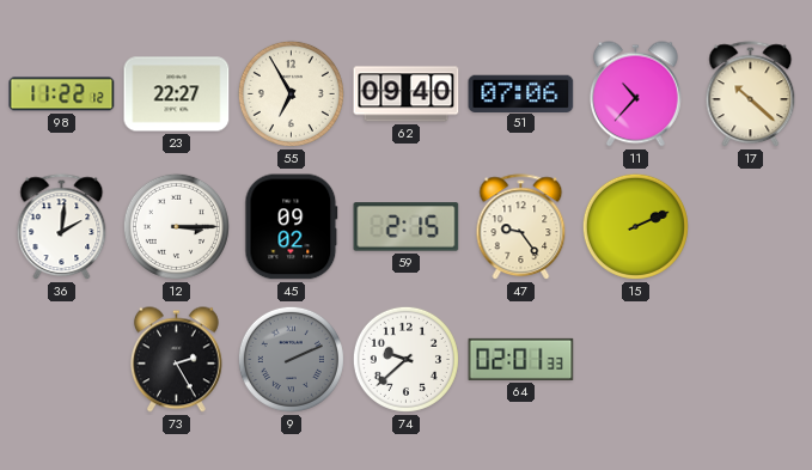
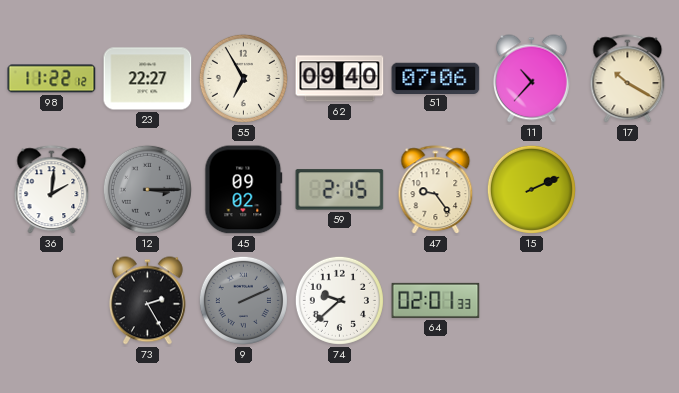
17: 10:22 -> 10:20
12 dial: white -> grey
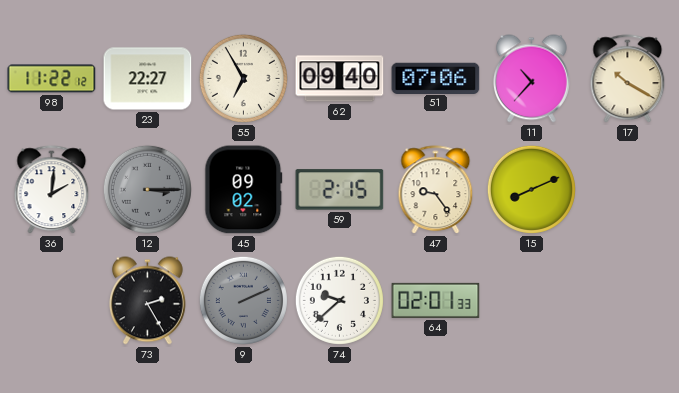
15: 2:11 -> 8:11
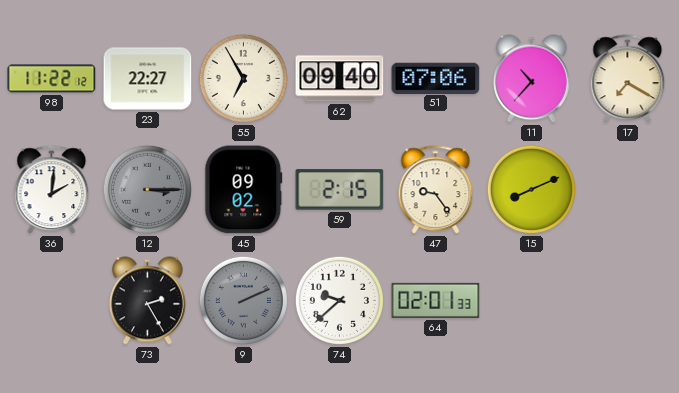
17: 10:20 -> 7:20
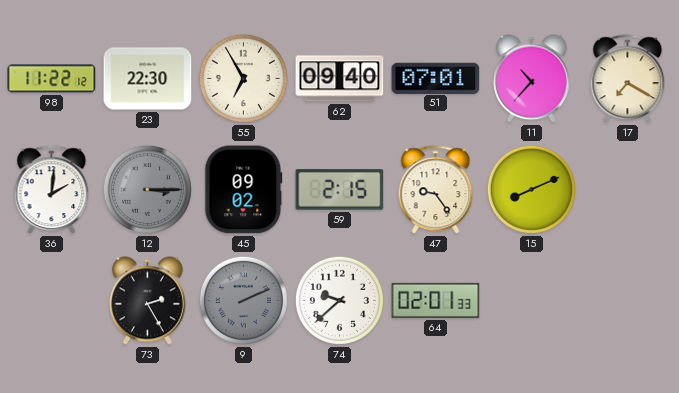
23: 22:27 -> 22:30
51: 07:06 -> 07:01
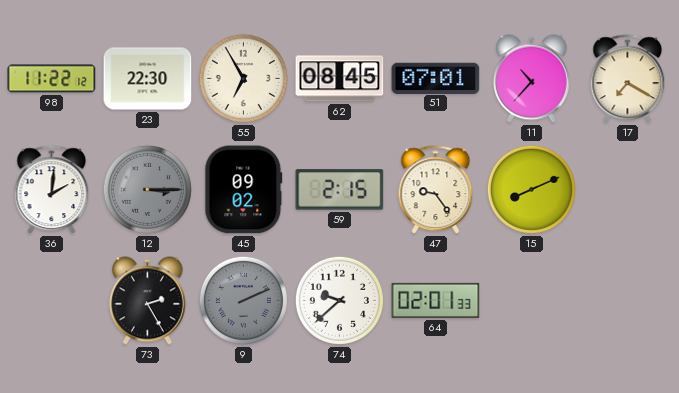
62: 09:40 -> 08:45
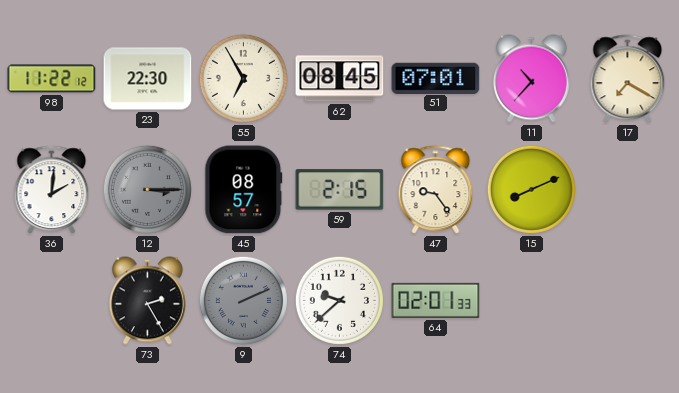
45: 09:02 -> 08:57
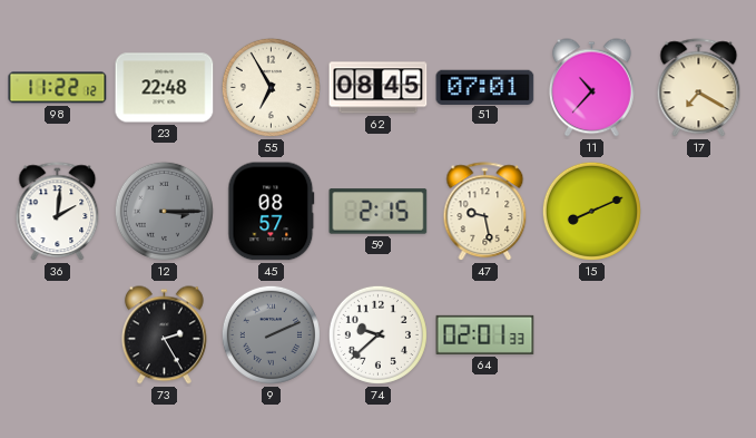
23: 22:30 -> 22:48
47: 9:24 -> 9:28
